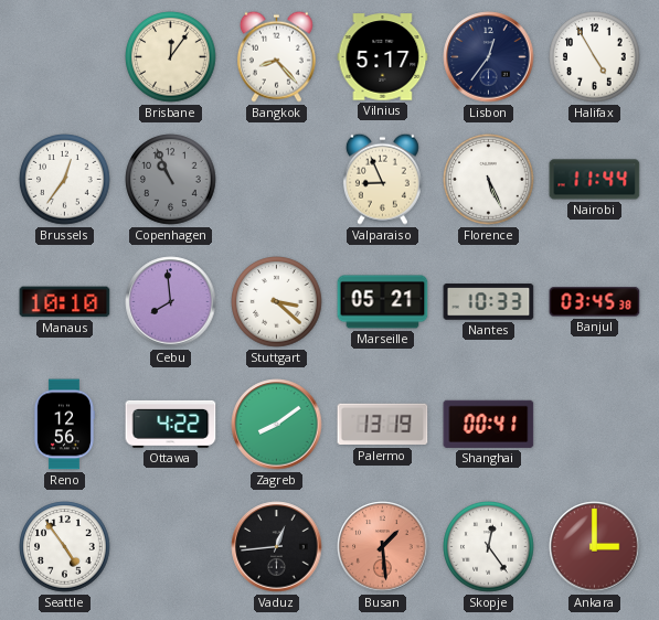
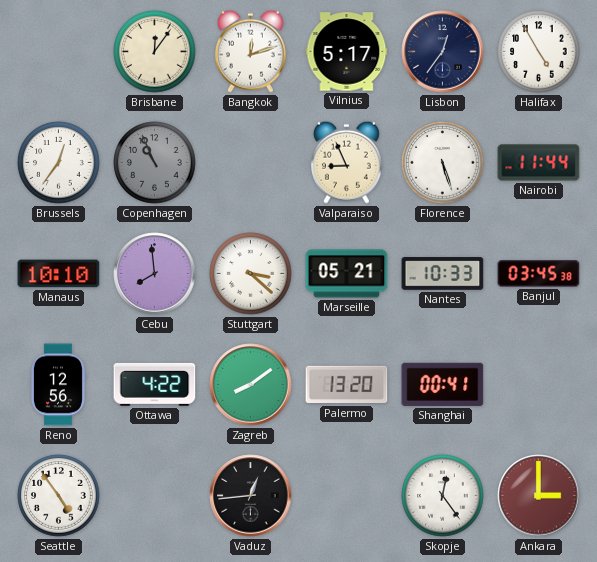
Bangkok: 8:23 -> 12:12
Florence: 5:26 -> 5:27
Palermo: 13:19 -> 13:20
Busan: 1:29 -> none
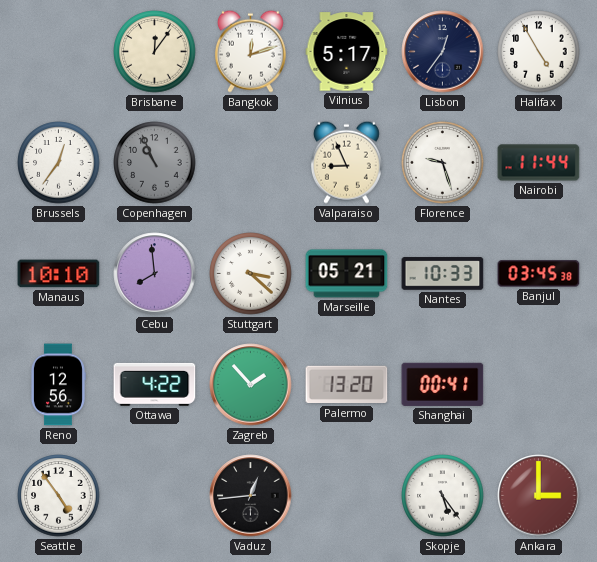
Florence: 5:27 -> 9:27
Zagreb: 8:09 -> 1:53
Skopje: 12:24 -> 5:24
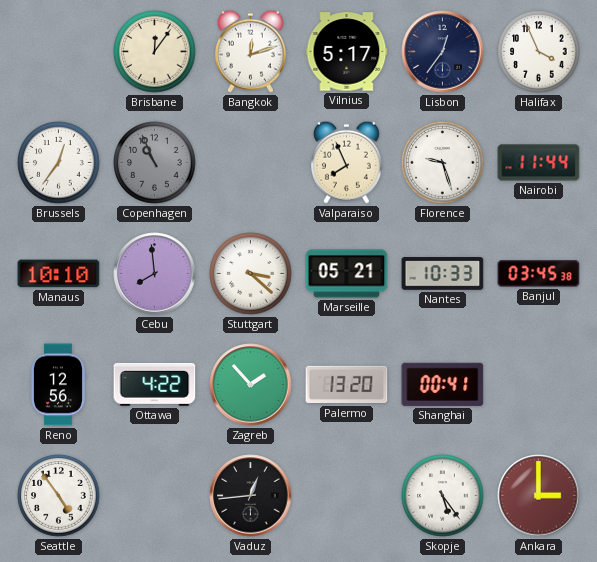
Halifax: 4:55 -> 3:56
Valparaiso: 8:56 -> 7:56
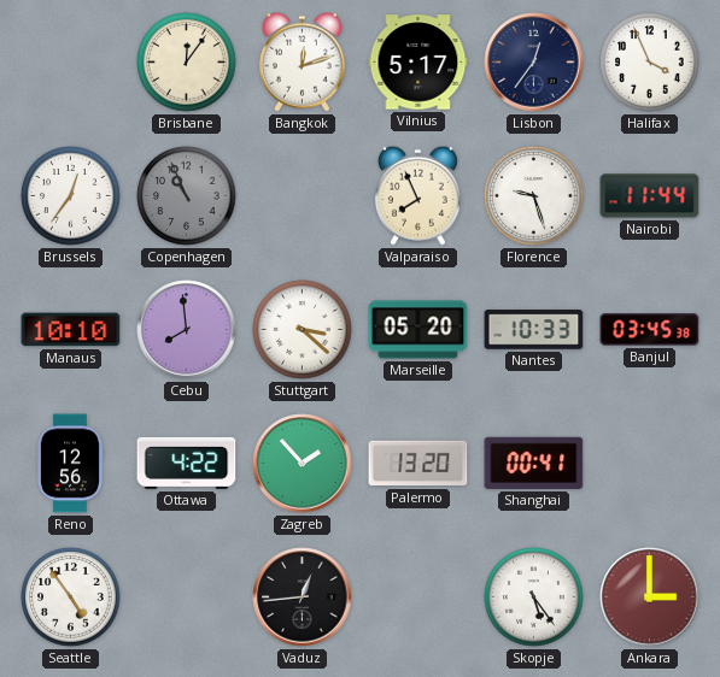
Marseille: 05:21 -> 05:20
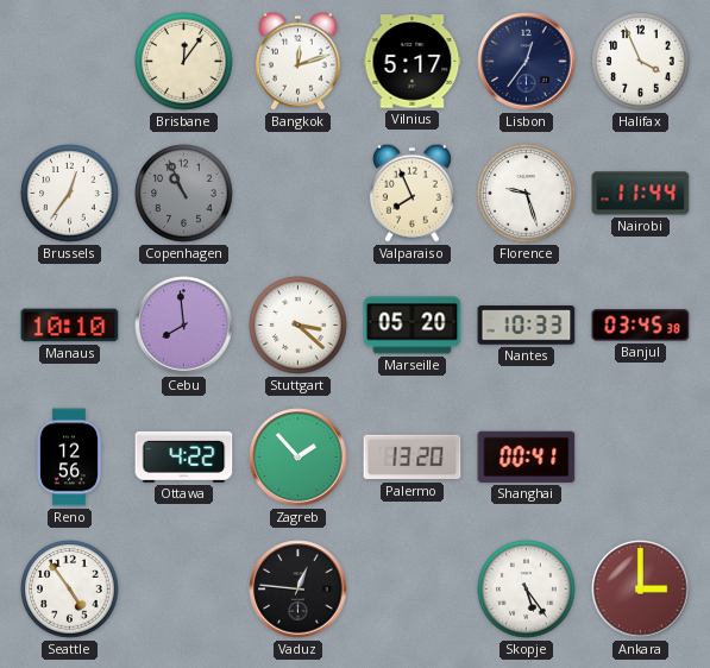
Vaduz: 12:44 -> 12:46
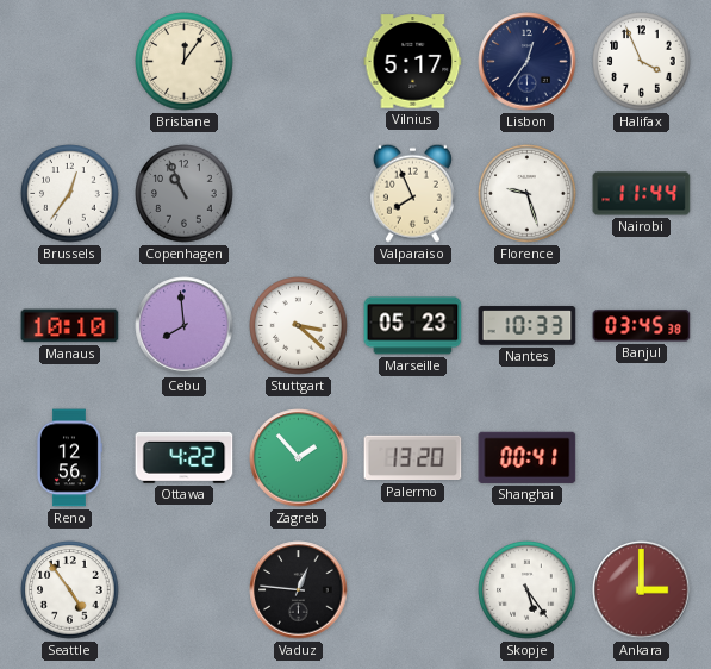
Bangkok: 12:12 -> none
Marseille: 05:20 -> 05:23
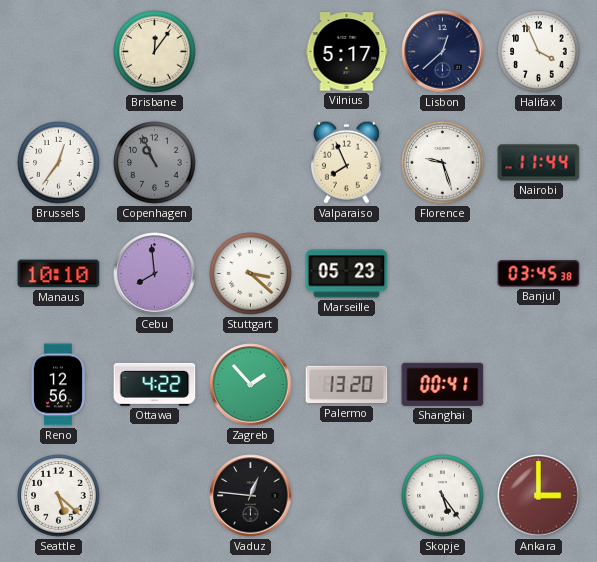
Lisbon: 12:36 -> 12:38
Nantes: 10:33 -> none
Seattle: 4:54 -> 5:22
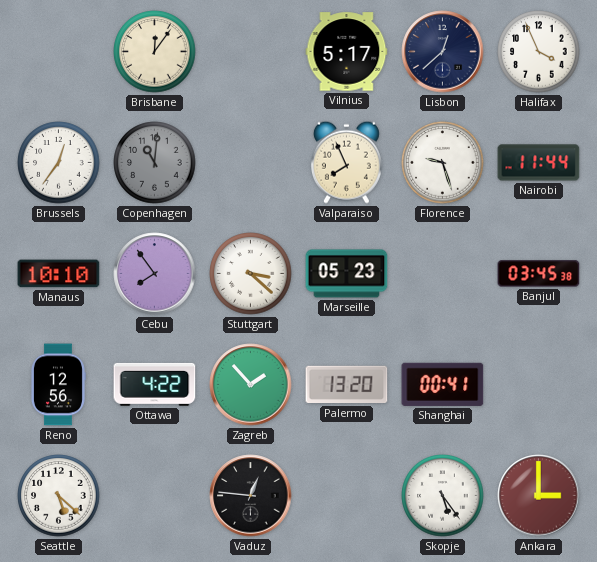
Copenhagen: 10:56 -> 11:01
Cebu: 7:59 -> 7:54
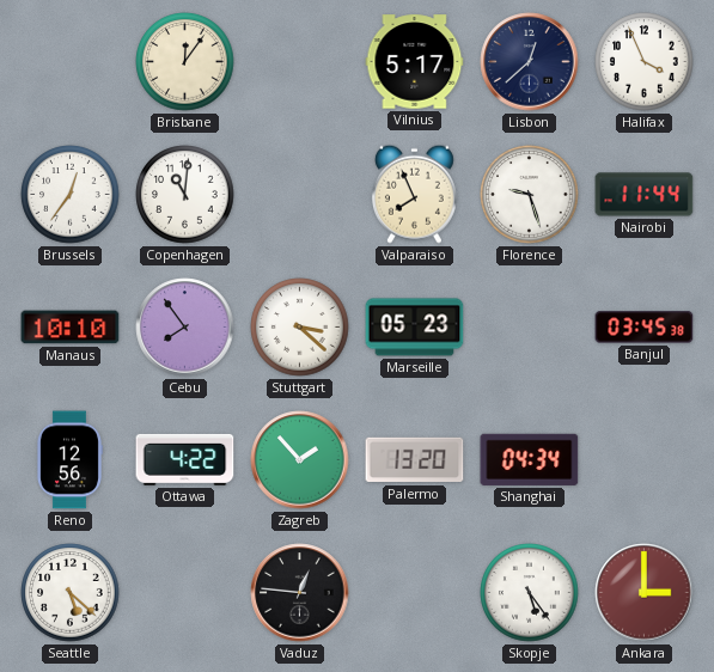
Copenhagen dial: grey -> white
Shanghai: 00:41 -> 04:34
